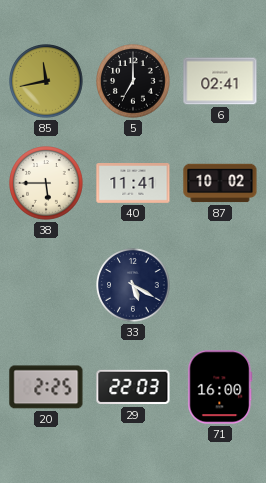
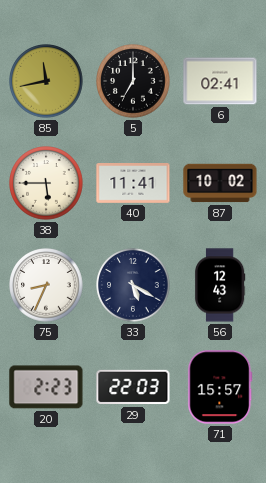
75: none -> 8:34
56: none -> 12:43
20: 2:25 -> 2:23
71: 16:00 -> 15:57
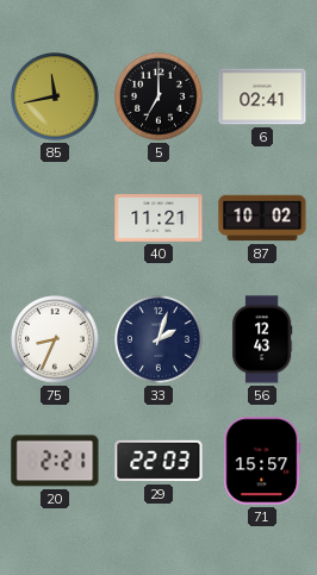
38: 5:45 -> none
40: 11:41 -> 11:21
33: 5:20 -> 2:03
20: 2:23 -> 2:21
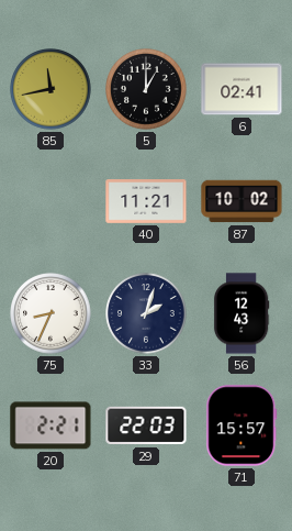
5: 7:00 -> 1:00
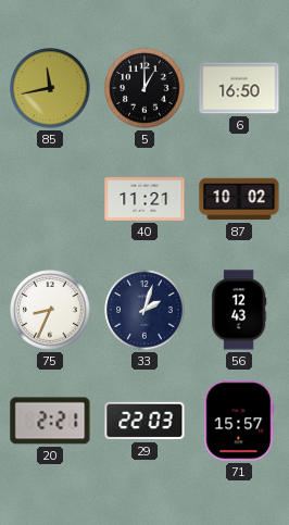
6: 02:41 -> 16:50
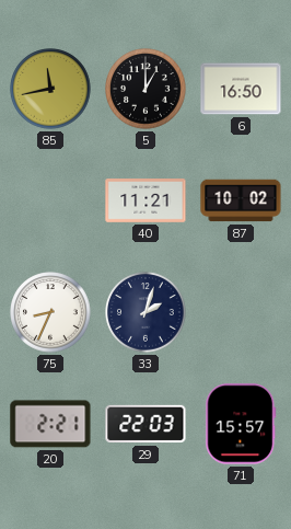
56: 12:43 -> none
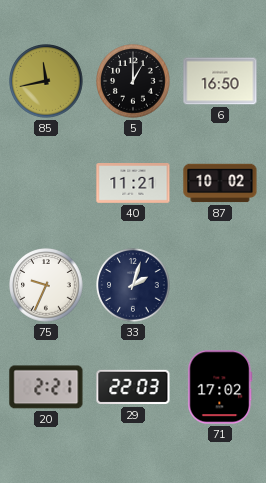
75: 8:34 -> 9:34
71: 15:57 -> 17:02
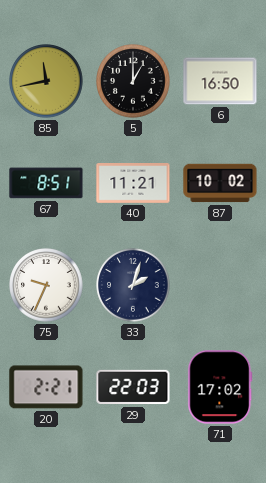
67: none -> 8:51
